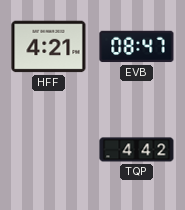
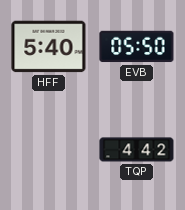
HFF: 4:21 -> 5:40
EVB: 08:47 -> 05:50
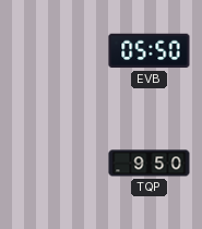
HFF: 5:40 -> none
TQP: 4:42 -> 9:50
